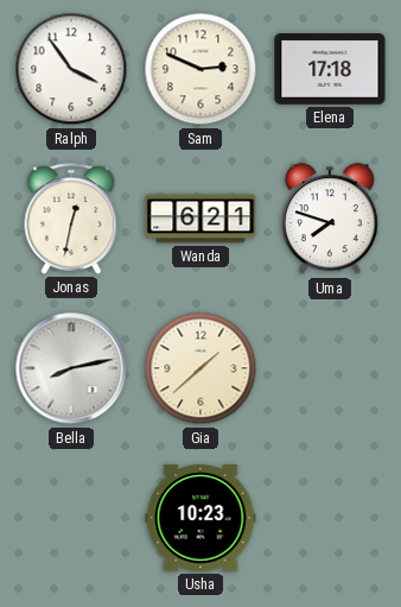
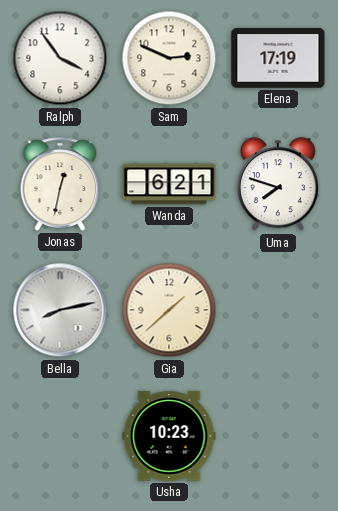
Elena: 17:18 -> 17:19
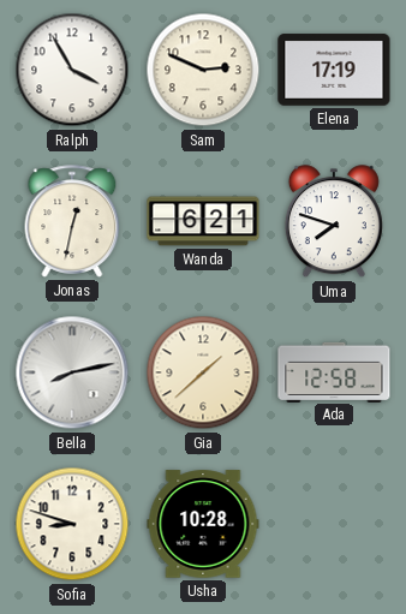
Ralph: 3:54 -> 3:55
Ada: none -> 12:58
Sofia: none -> 8:48
Usha: 10:23 -> 10:28
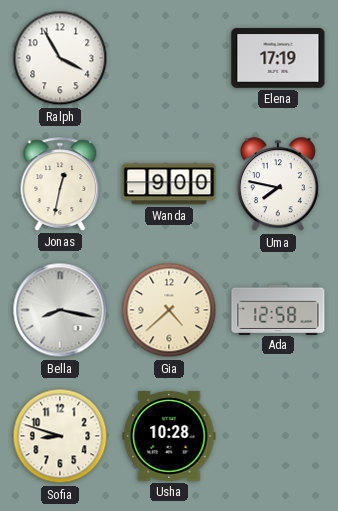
Sam: 2:49 -> none
Wanda: 6:21 -> 9:00
Uma: 7:48 -> 7:47
Bella: 8:13 -> 8:17
Gia: 1:38 -> 4:38
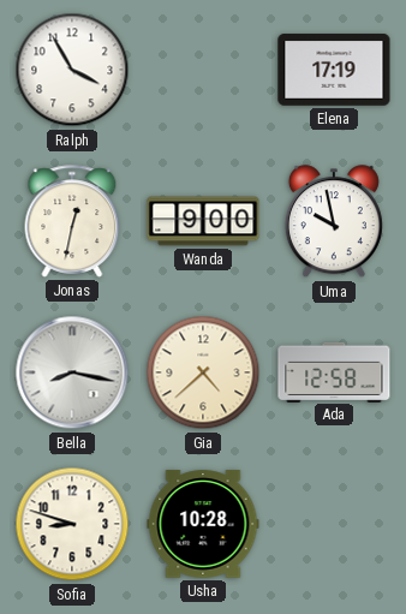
Uma: 7:47 -> 9:58
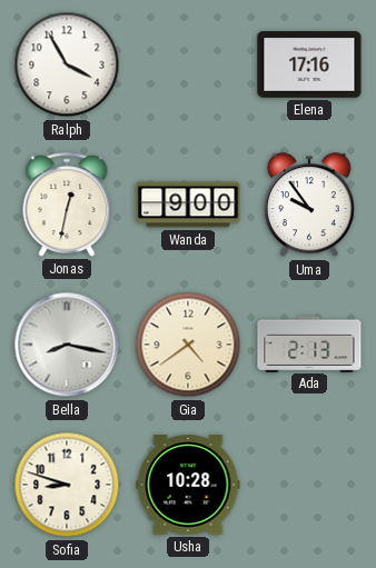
Elena: 17:19 -> 17:16
Uma: 9:58 -> 9:54
Gia: 4:38 -> 4:39
Ada: 12:58 -> 2:13
